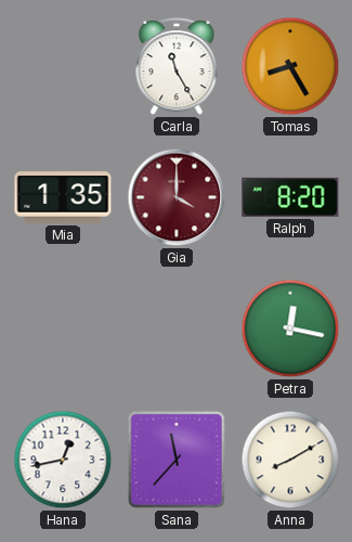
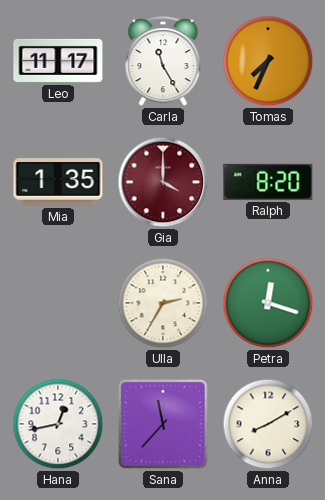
Leo: none -> 11:17
Tomas: 8:25 -> 7:34
Ulla: none -> 2:35
Petra: 12:17 -> 12:18
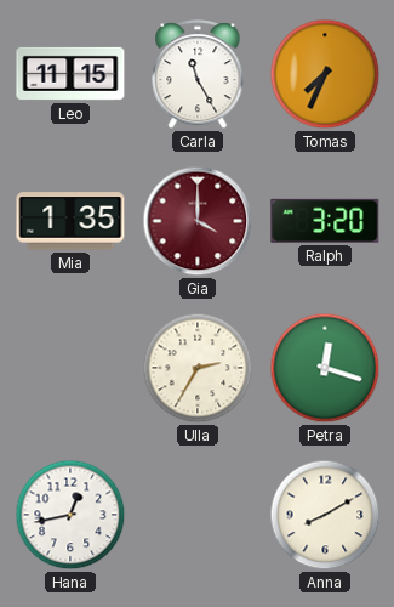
Leo: 11:17 -> 11:15
Ralph: 8:20 -> 3:20
Sana: 11:37 -> none
